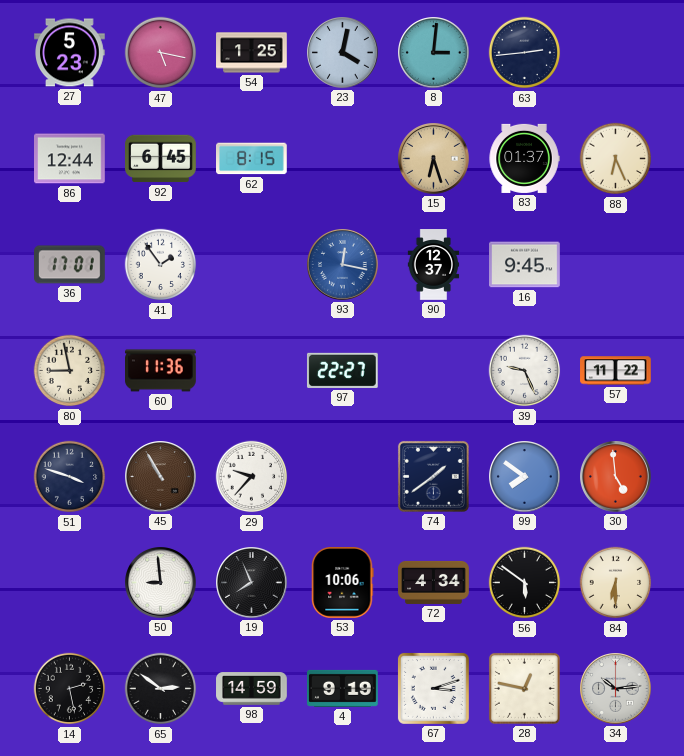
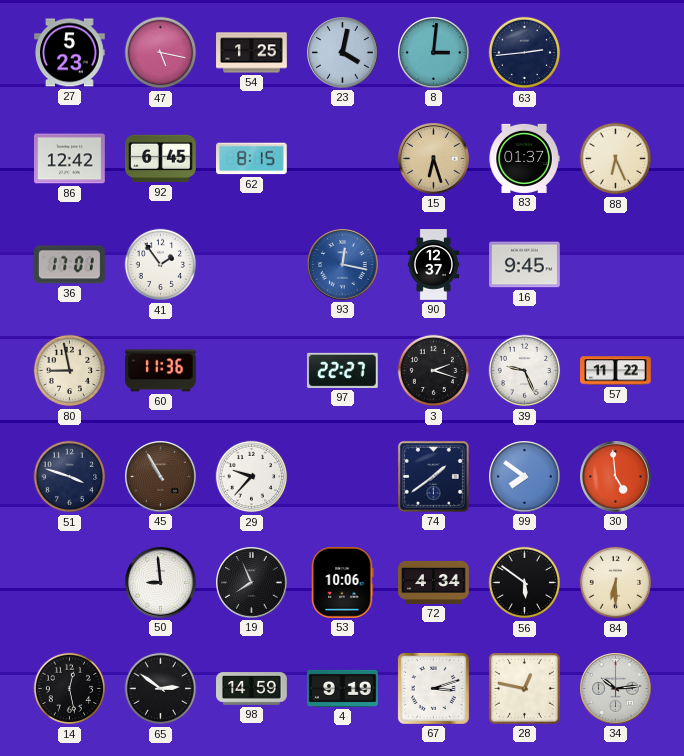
86: 12:44 -> 12:42
3: none -> 2:18
14: 2:28 -> 12:28
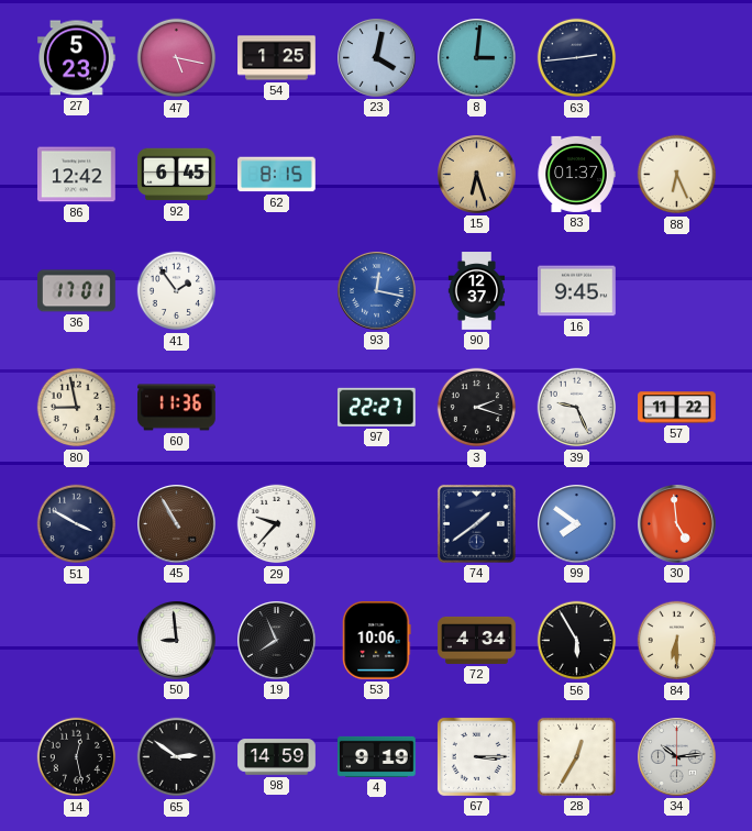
51: 3:48 -> 3:50
56: 5:51 -> 5:55
67: 3:12 -> 3:15
28: 12:47 -> 12:35
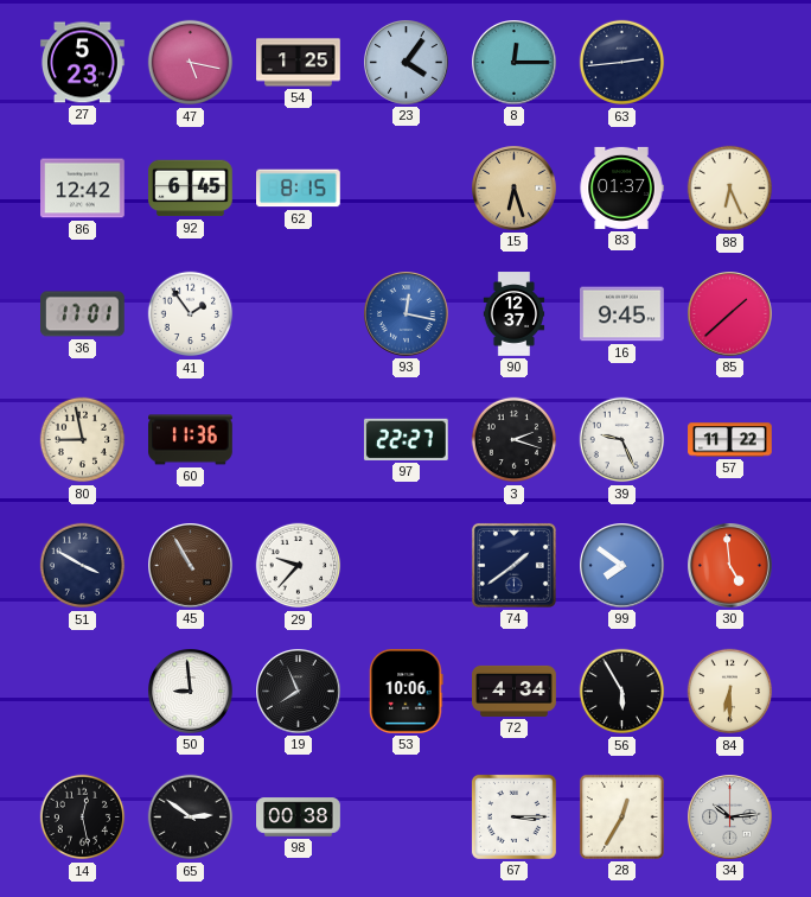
23: 4:02 -> 4:06
8: 3:01 -> 12:15
85: none -> 1:38
98: 14:59 -> 00:38
4: 9:19 -> none
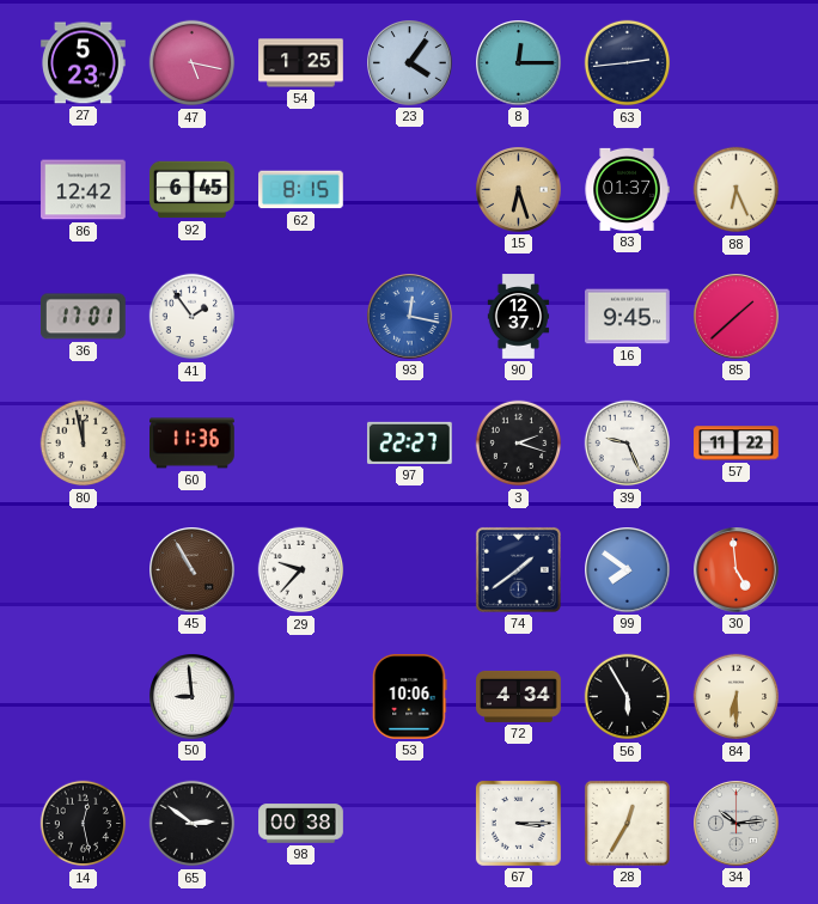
80: 8:58 -> 11:58
51: 3:50 -> none
19: 7:56 -> none
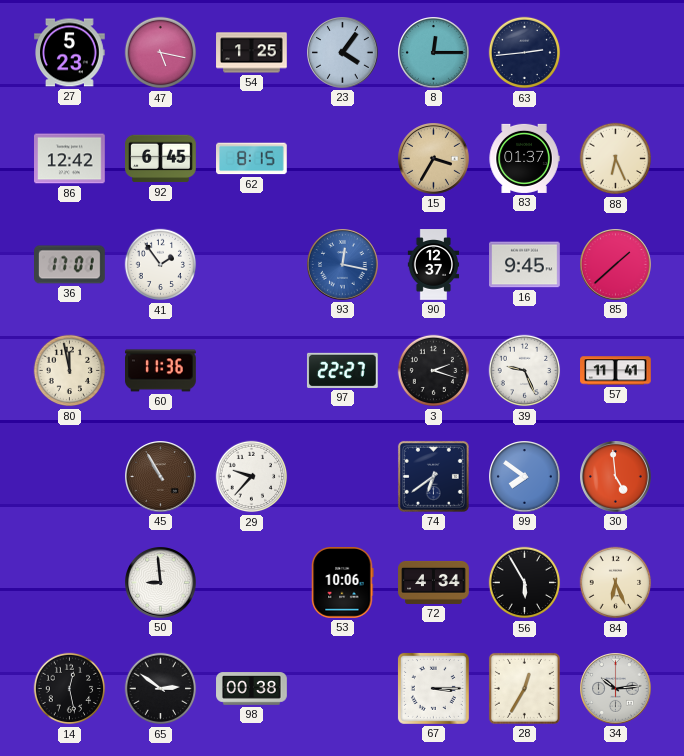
15: 6:27 -> 3:35
57: 11:22 -> 11:41
74: 1:39 -> 6:39
84: 6:30 -> 6:26
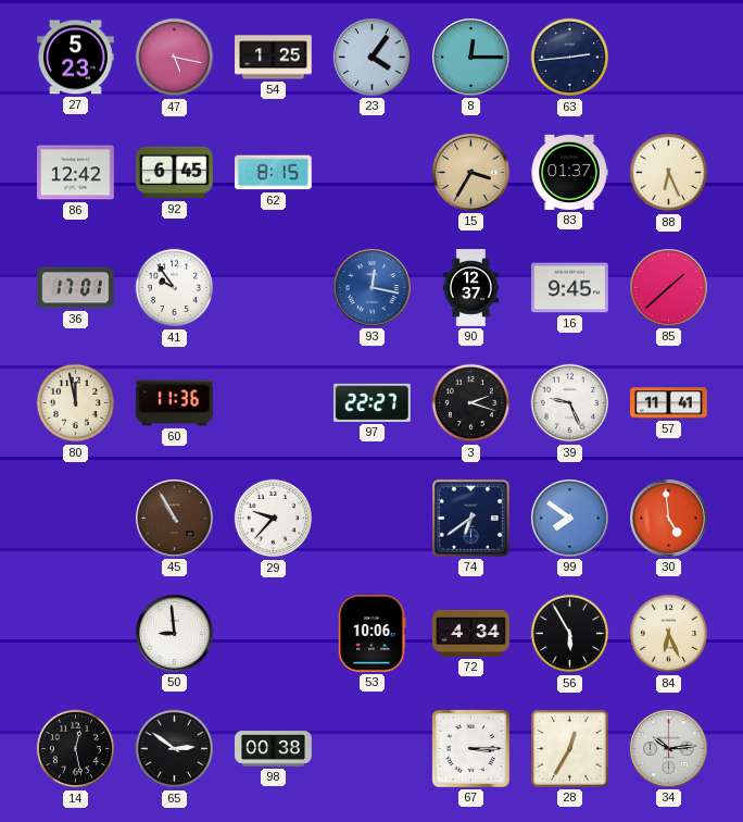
41: 1:54 -> 9:54
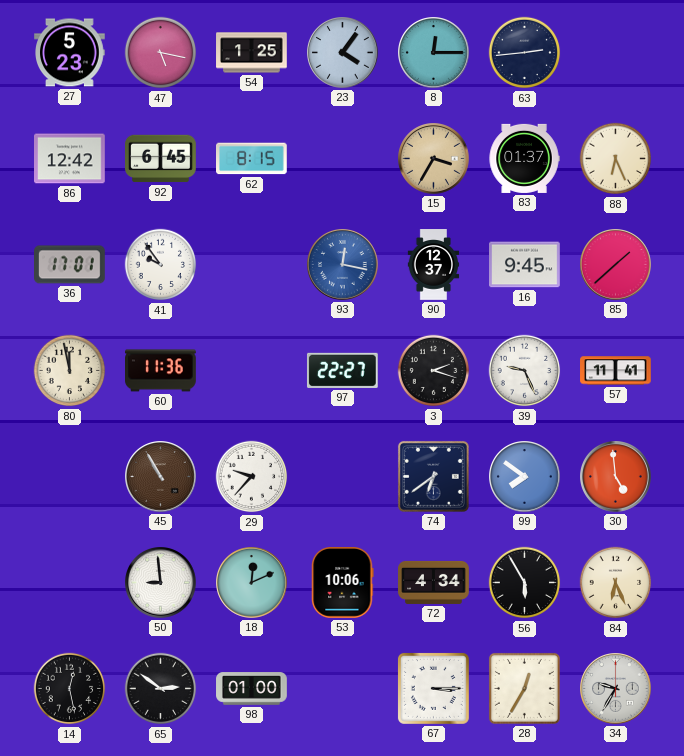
18: none -> 12:11
98: 00:38 -> 01:00
34: 10:14 -> 9:35
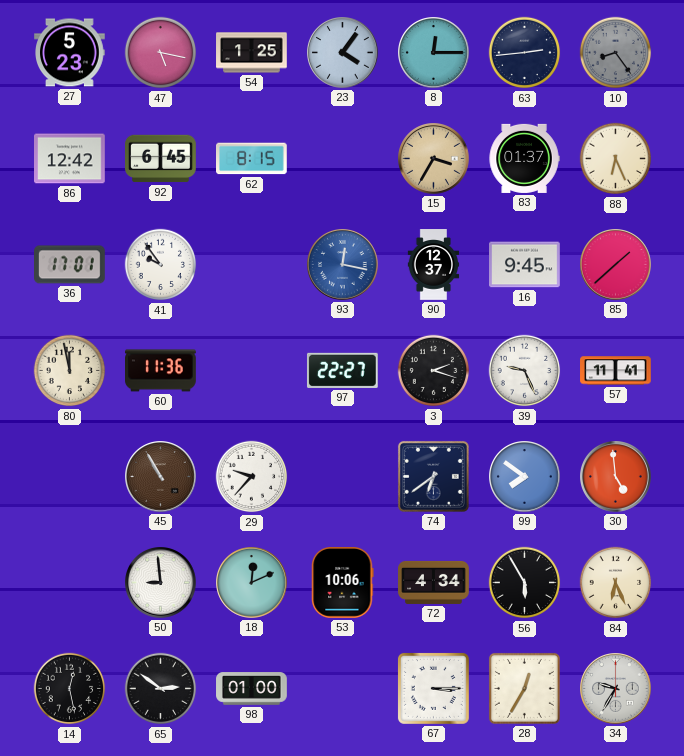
10: none -> 8:24
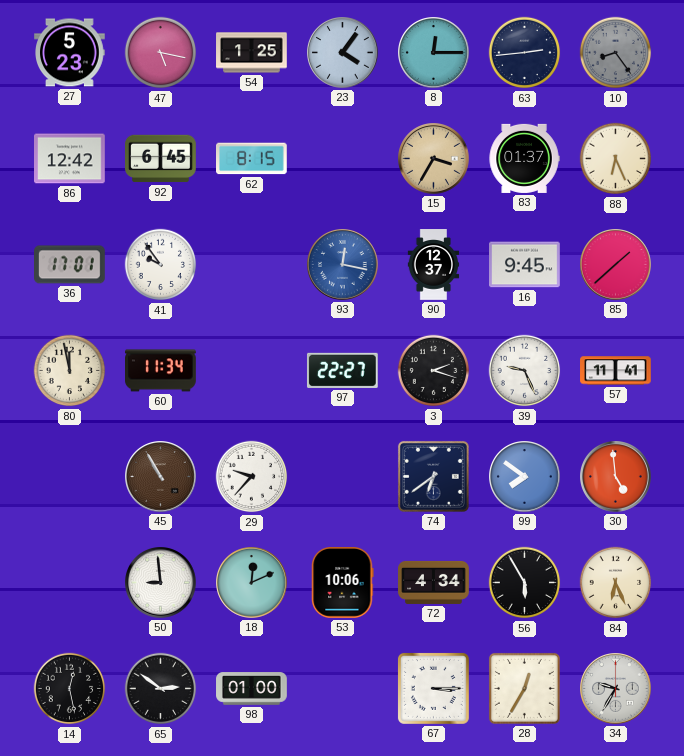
60: 11:36 -> 11:34
